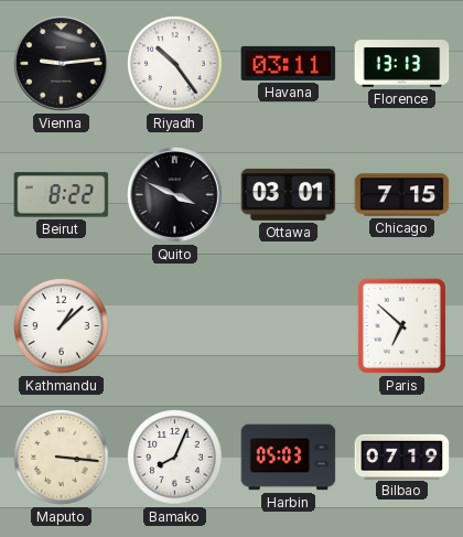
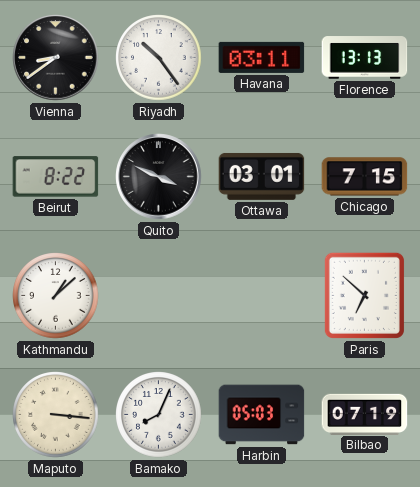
Vienna: 9:14 -> 8:39
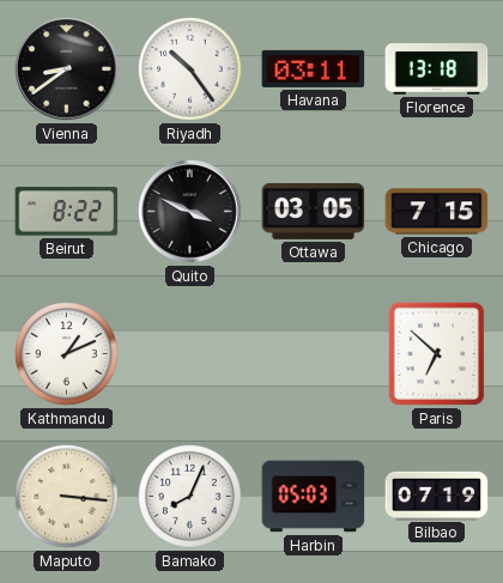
Florence: 13:13 -> 13:18
Ottawa: 03:01 -> 03:05
Kathmandu: 1:08 -> 1:11
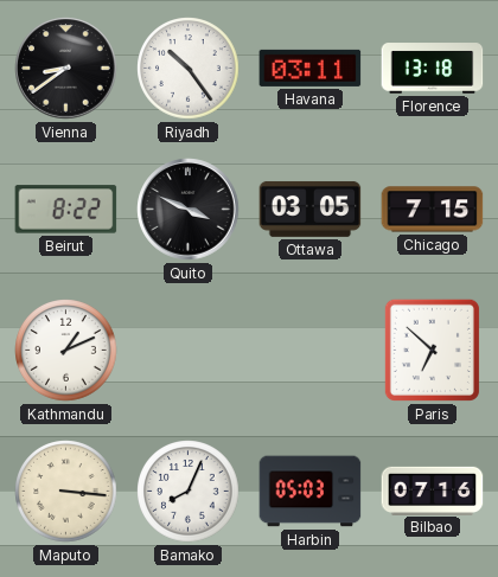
Bilbao: 07:19 -> 07:16
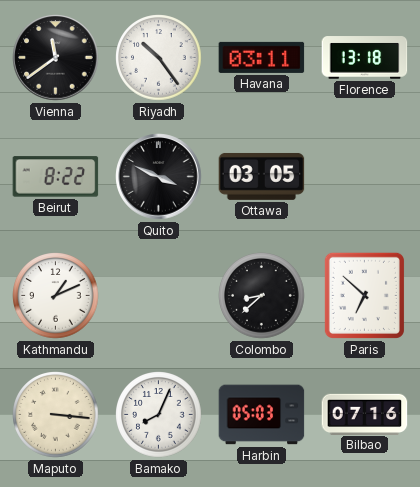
Vienna: 8:39 -> 11:39
Chicago: 7:15 -> none
Colombo: none -> 8:38
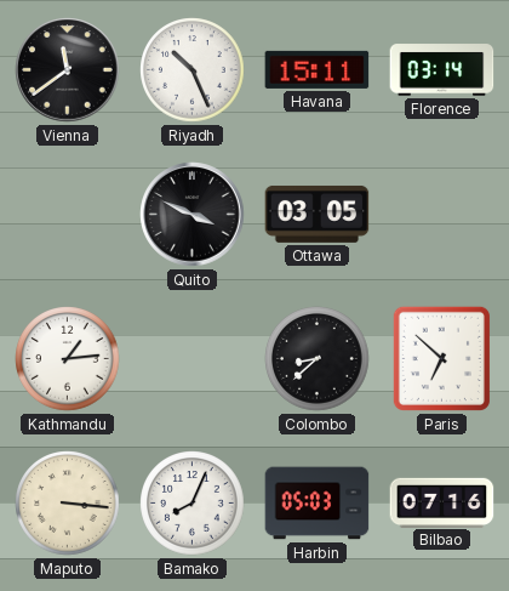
Riyadh: 10:24 -> 10:26
Havana: 03:11 -> 15:11
Florence: 13:18 -> 03:14
Beirut: 8:22 -> none
Kathmandu: 1:11 -> 1:14
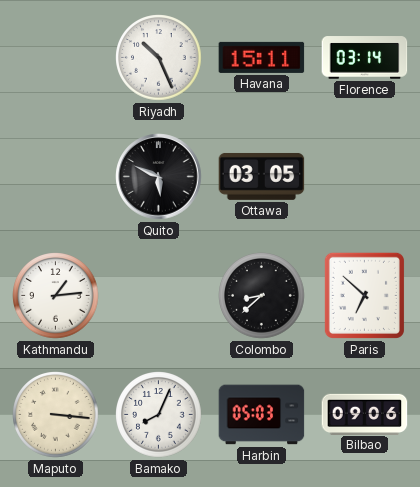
Vienna: 11:39 -> none
Quito: 3:49 -> 5:49
Bilbao: 07:16 -> 09:06
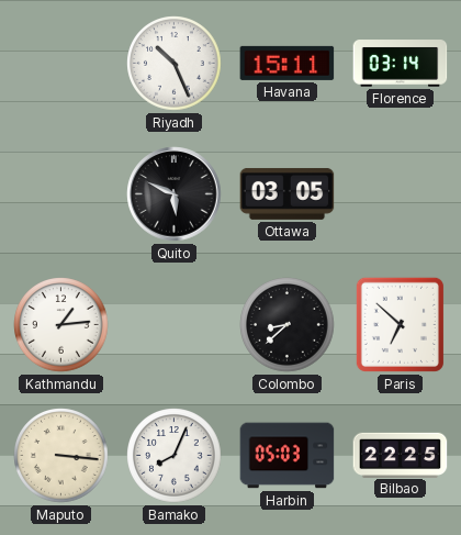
Bilbao: 09:06 -> 22:25
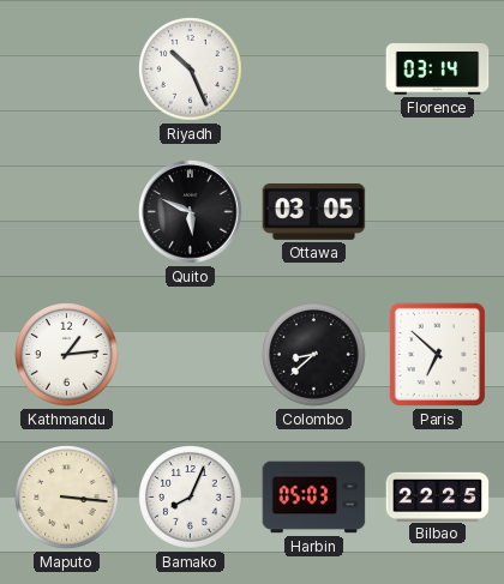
Havana: 15:11 -> none
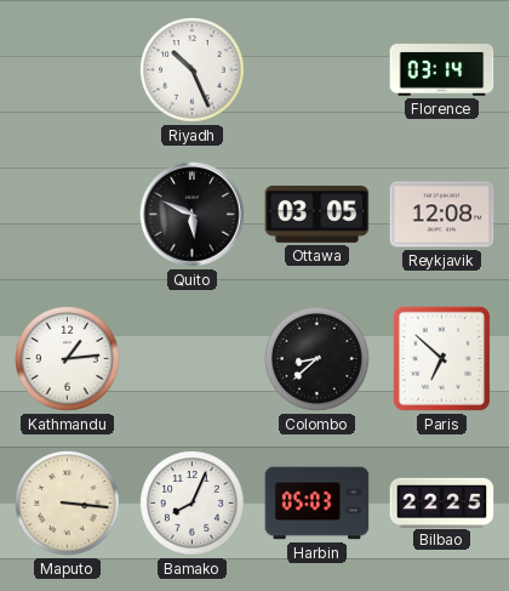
Reykjavik: none -> 12:08
